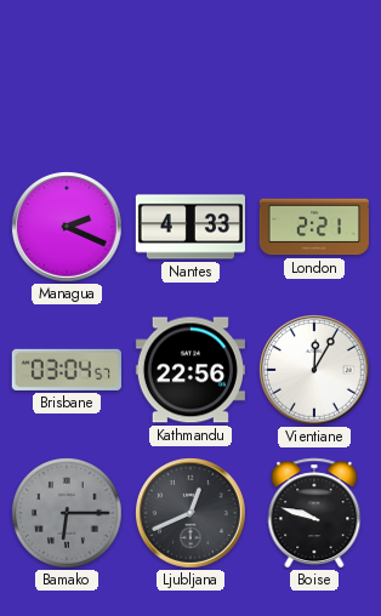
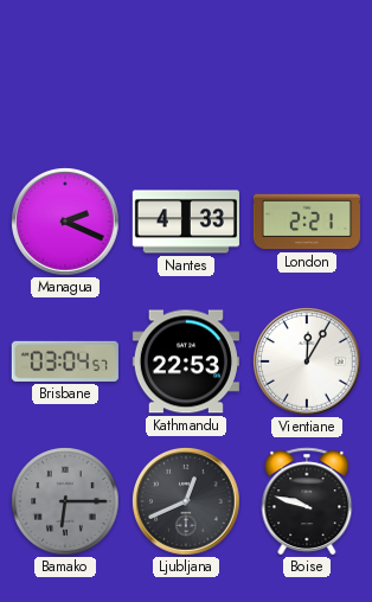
Kathmandu: 22:56 -> 22:53
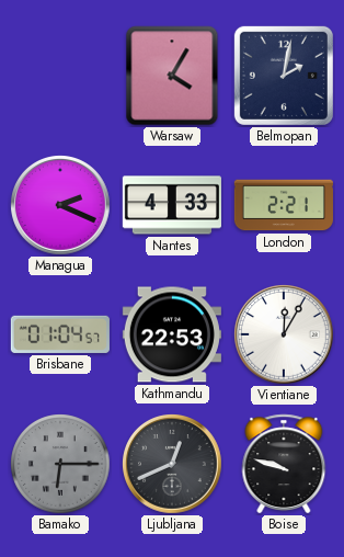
Warsaw: none -> 4:05
Belmopan: none -> 2:02
Brisbane: 03:04 -> 01:04
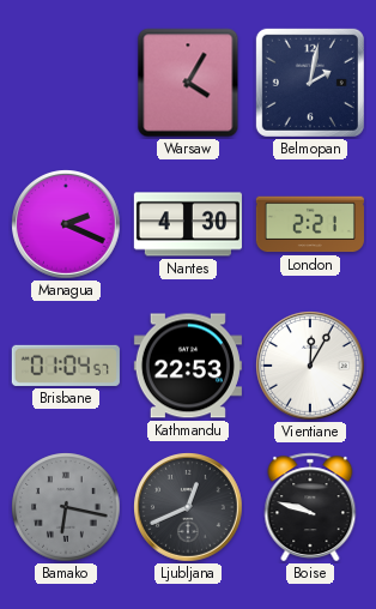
Nantes: 4:33 -> 4:30
Bamako: 6:15 -> 6:17
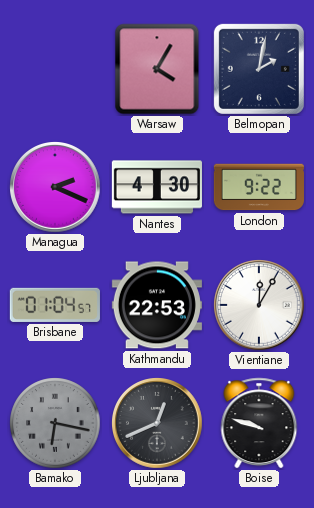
London: 2:21 -> 9:22
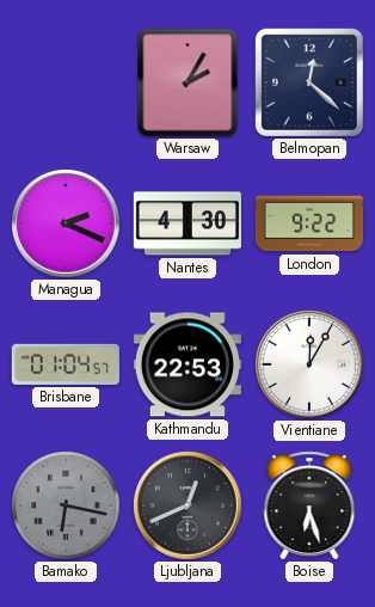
Warsaw: 4:05 -> 2:05
Belmopan: 2:02 -> 12:22
Boise: 9:48 -> 6:27
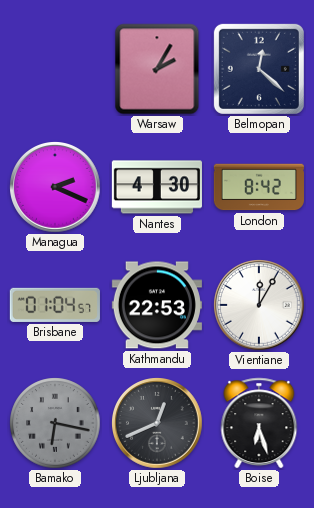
London: 9:22 -> 8:42
